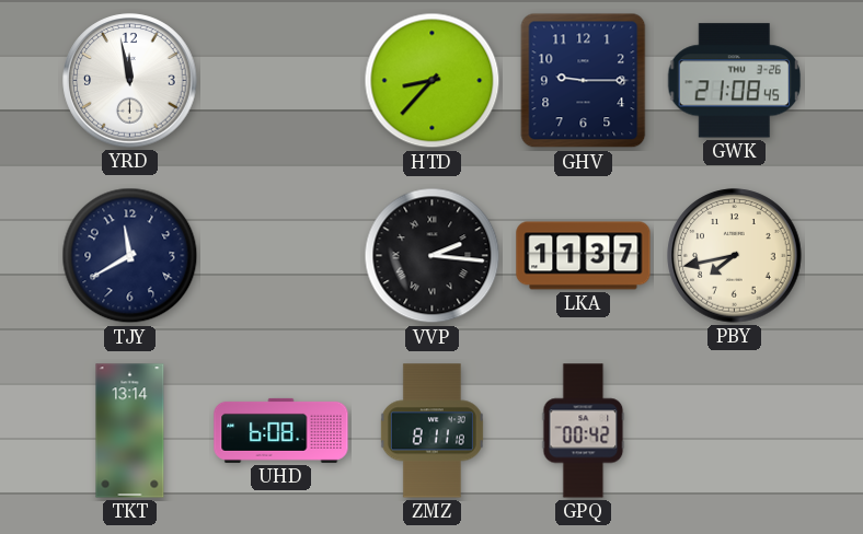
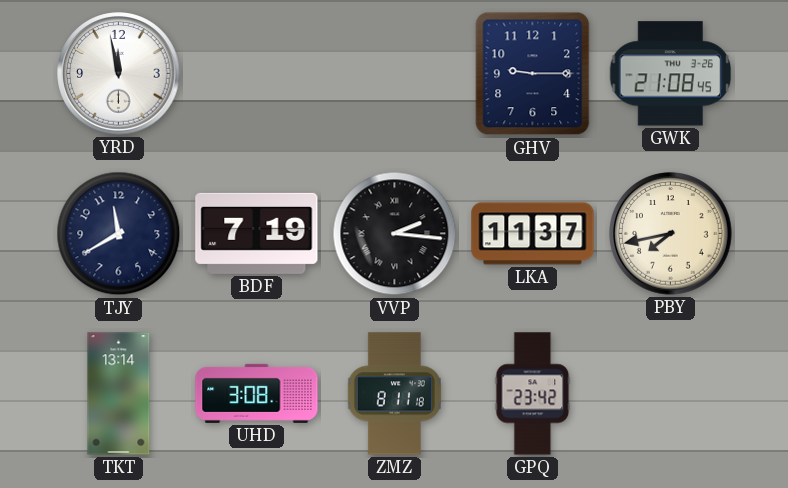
HTD: 8:37 -> none
BDF: none -> 7:19
UHD: 6:08 -> 3:08
GPQ: 00:42 -> 23:42
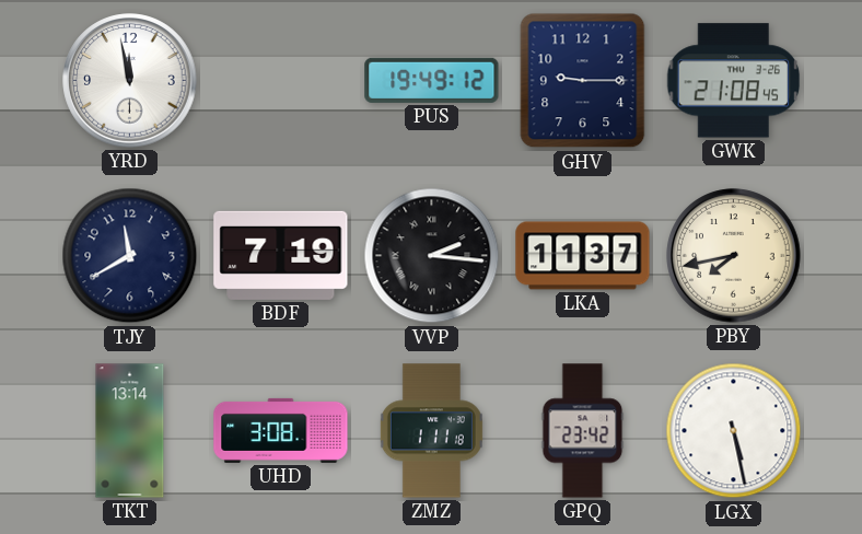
PUS: none -> 19:49
ZMZ: 8:11 -> 1:11
LGX: none -> 5:28
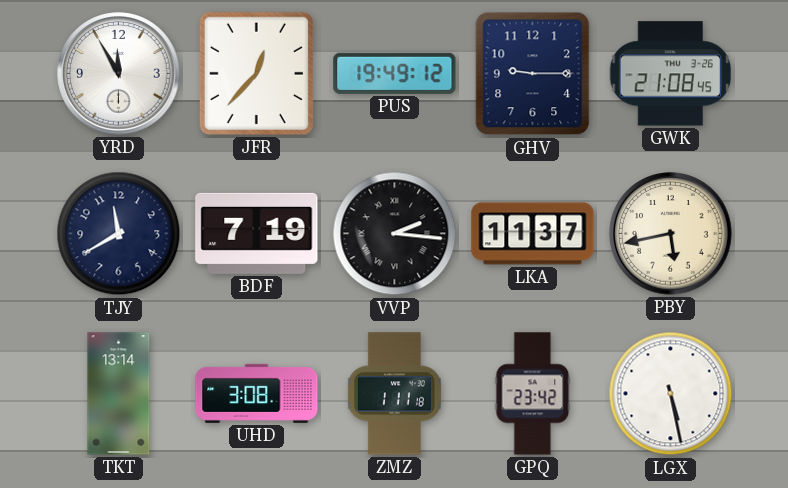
YRD: 11:58 -> 11:55
JFR: none -> 12:37
PBY: 7:43 -> 5:43
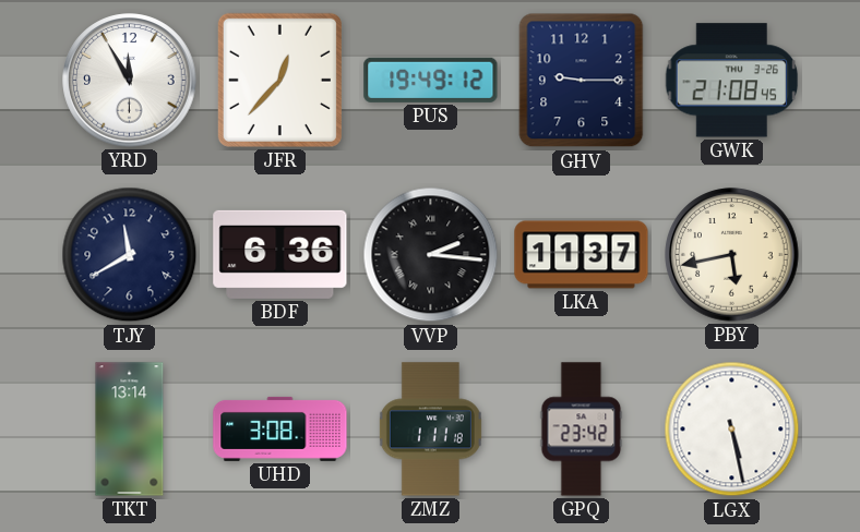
BDF: 7:19 -> 6:36
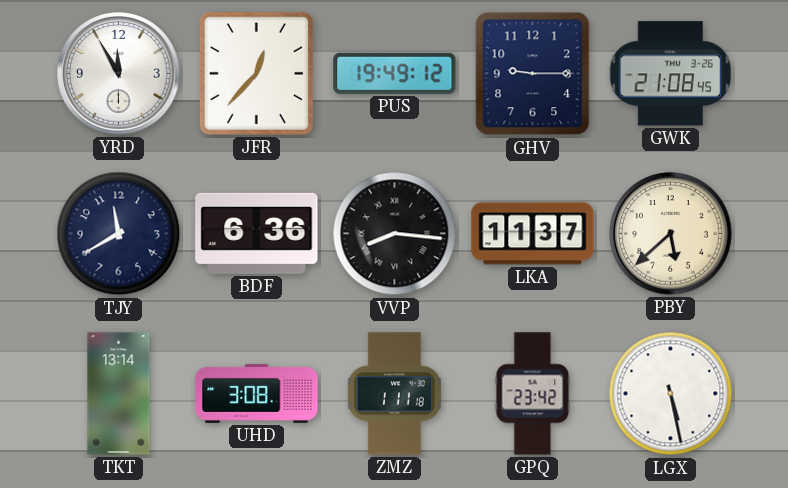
VVP: 2:16 -> 8:16
PBY: 5:43 -> 5:38
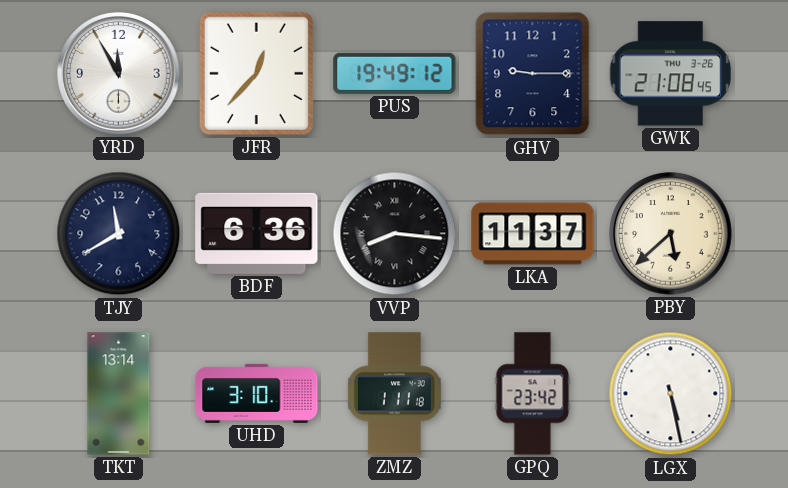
UHD: 3:08 -> 3:10
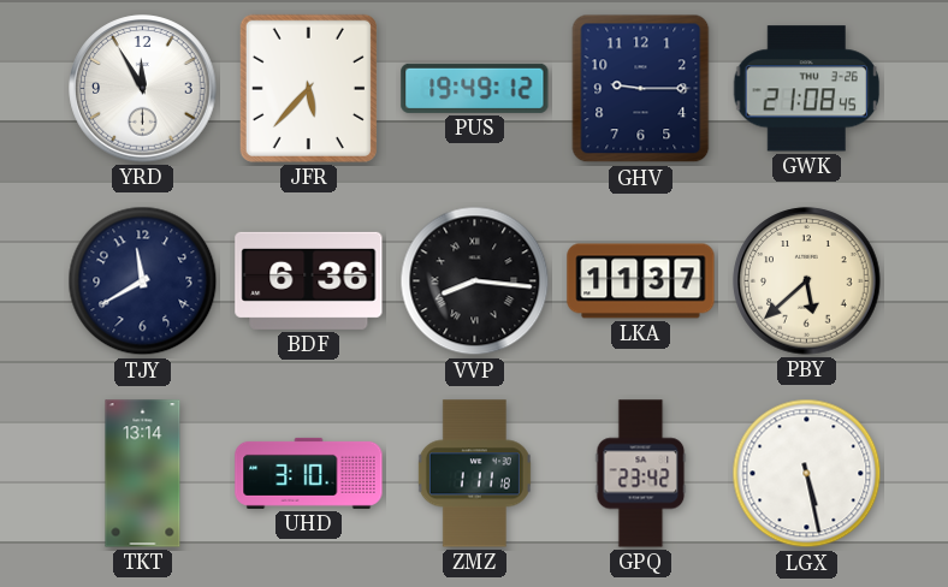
JFR: 12:37 -> 5:37
